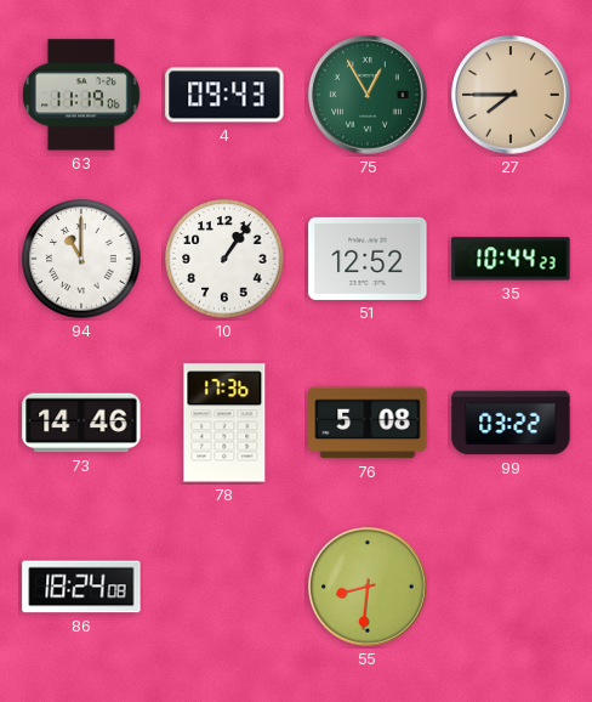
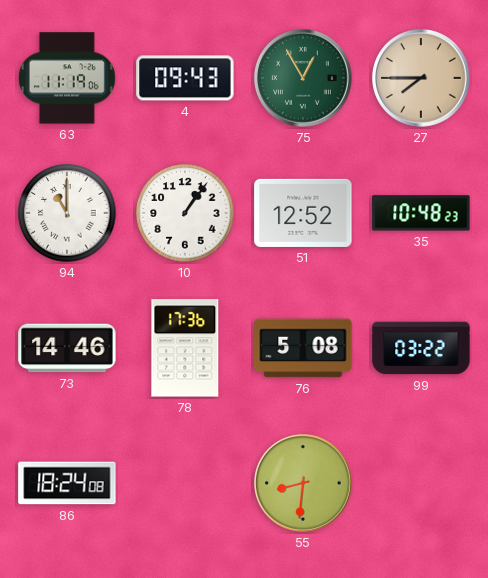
35: 10:44 -> 10:48
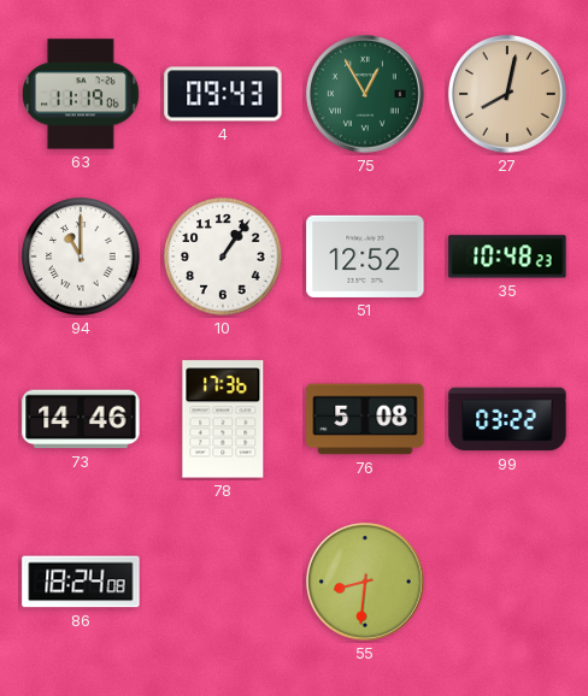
27: 7:45 -> 8:02
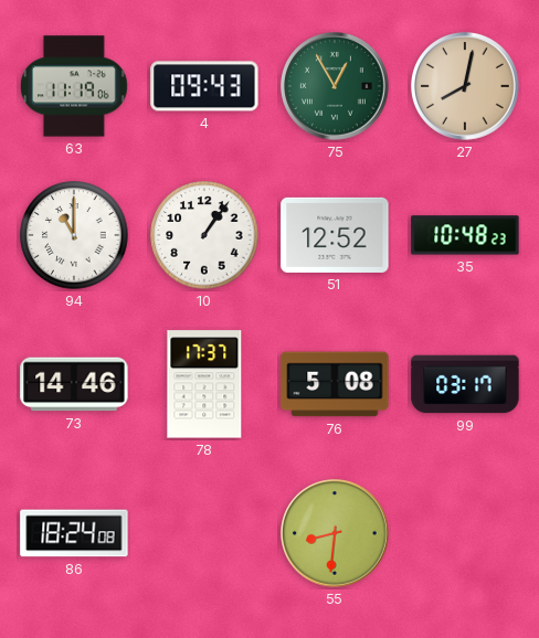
78: 17:36 -> 17:37
99: 03:22 -> 03:17
